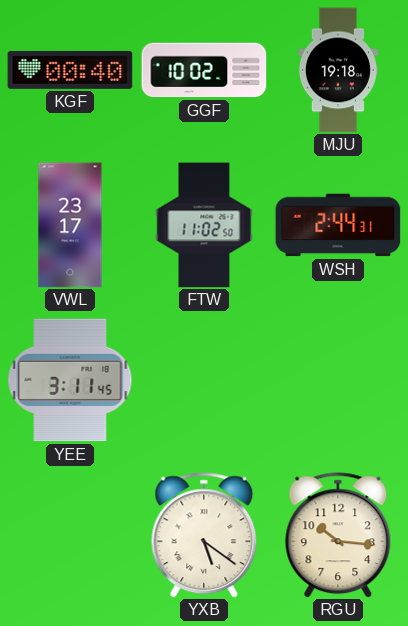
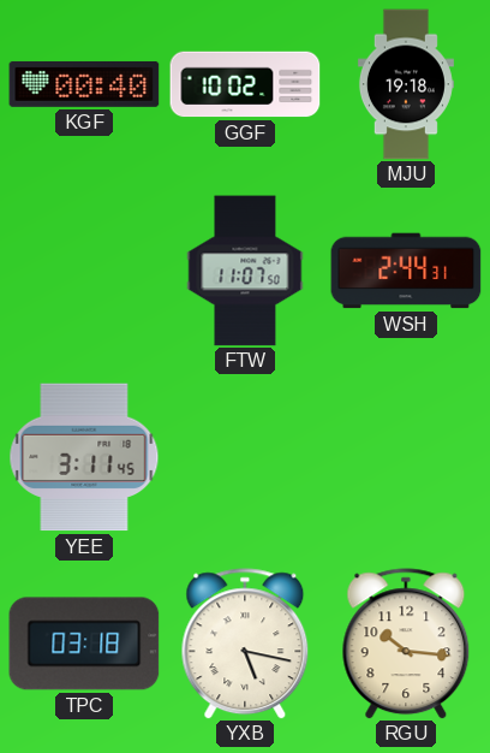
VWL: 23:17 -> none
FTW: 11:02 -> 11:07
TPC: none -> 03:18
YXB: 5:21 -> 5:17
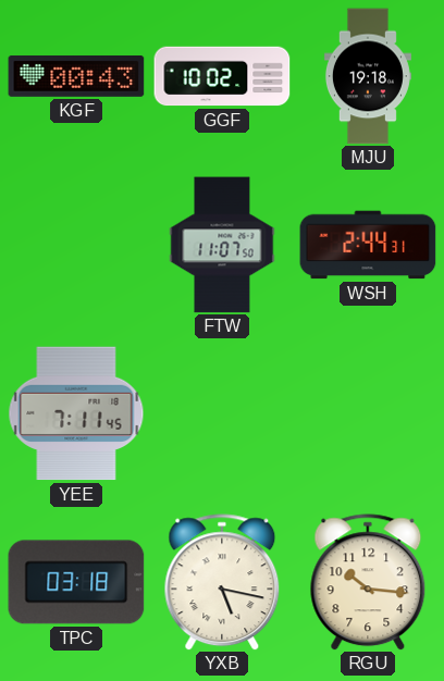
KGF: 00:40 -> 00:43
YEE: 3:11 -> 7:11
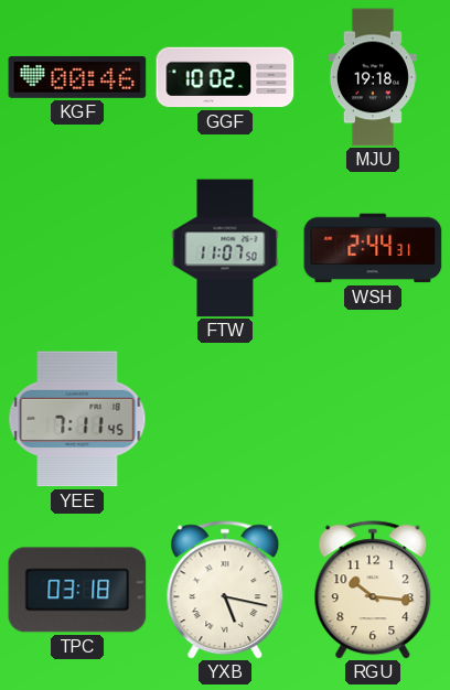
KGF: 00:43 -> 00:46
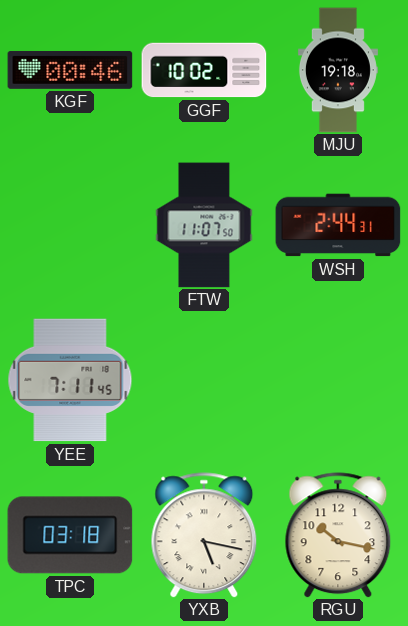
RGU: 10:16 -> 10:17
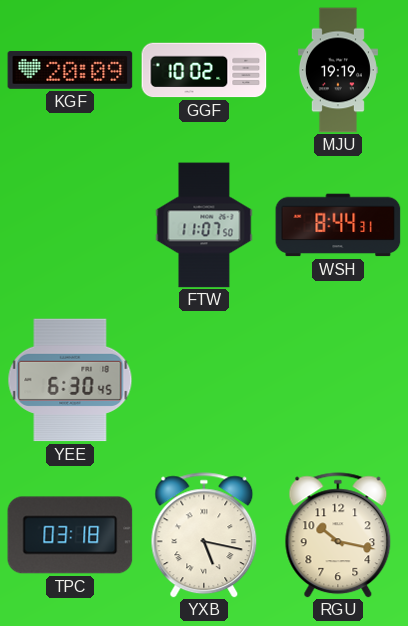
KGF: 00:46 -> 20:09
MJU: 19:18 -> 19:19
WSH: 2:44 -> 8:44
YEE: 7:11 -> 6:30
